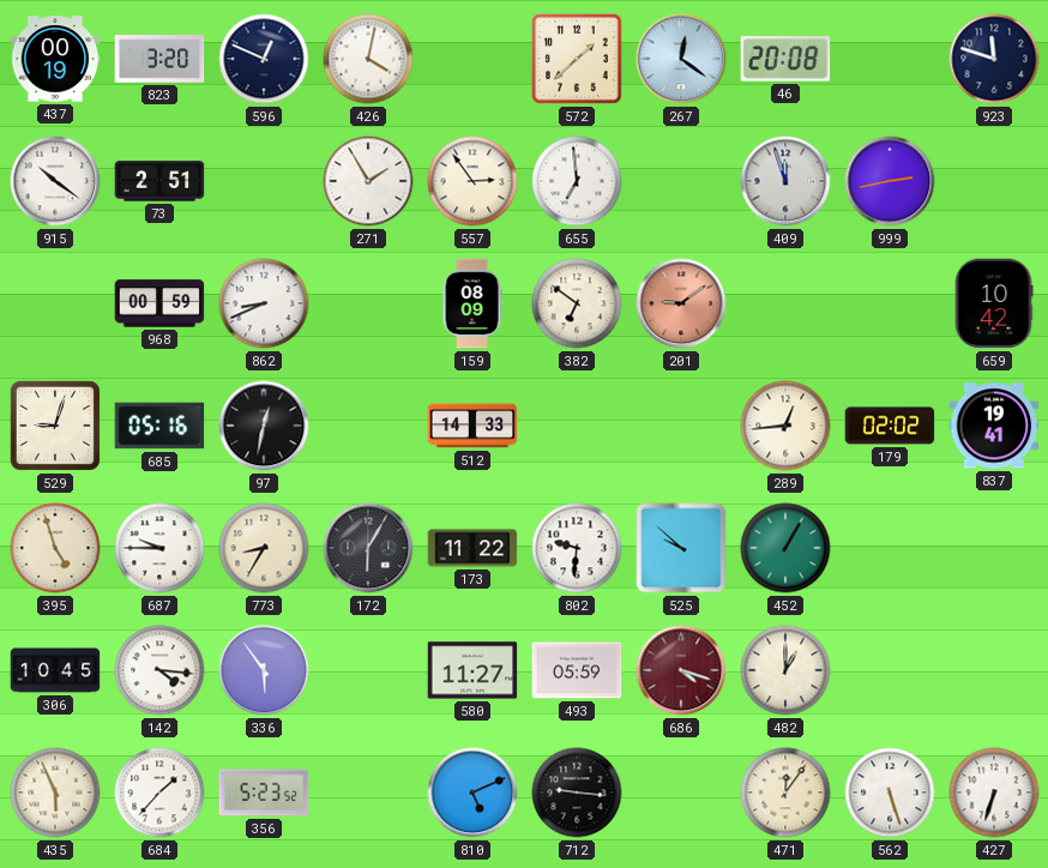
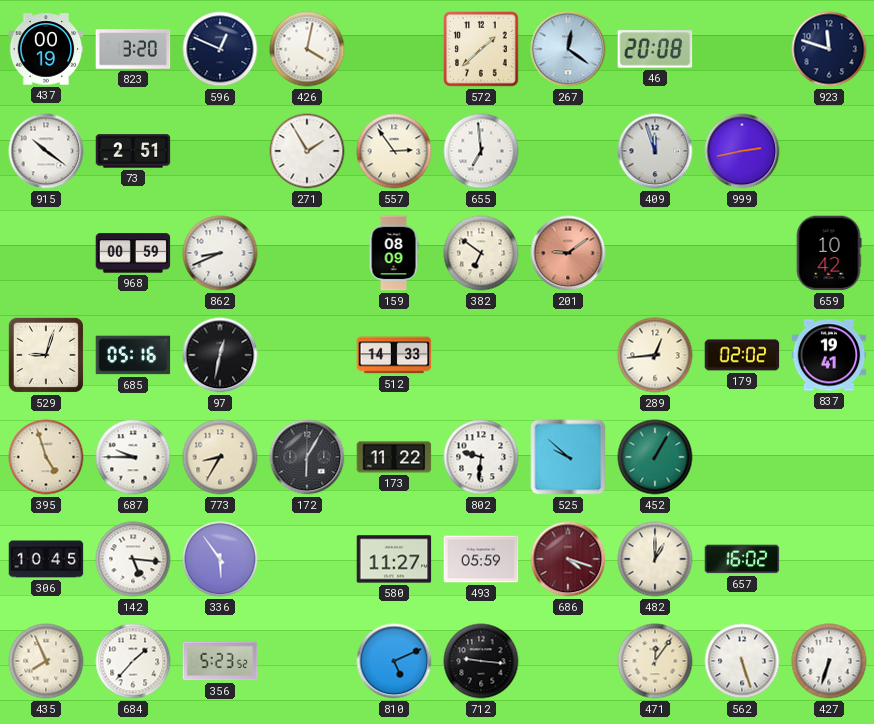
142: 4:16 -> 5:16
657: none -> 16:02
435: 5:56 -> 7:56
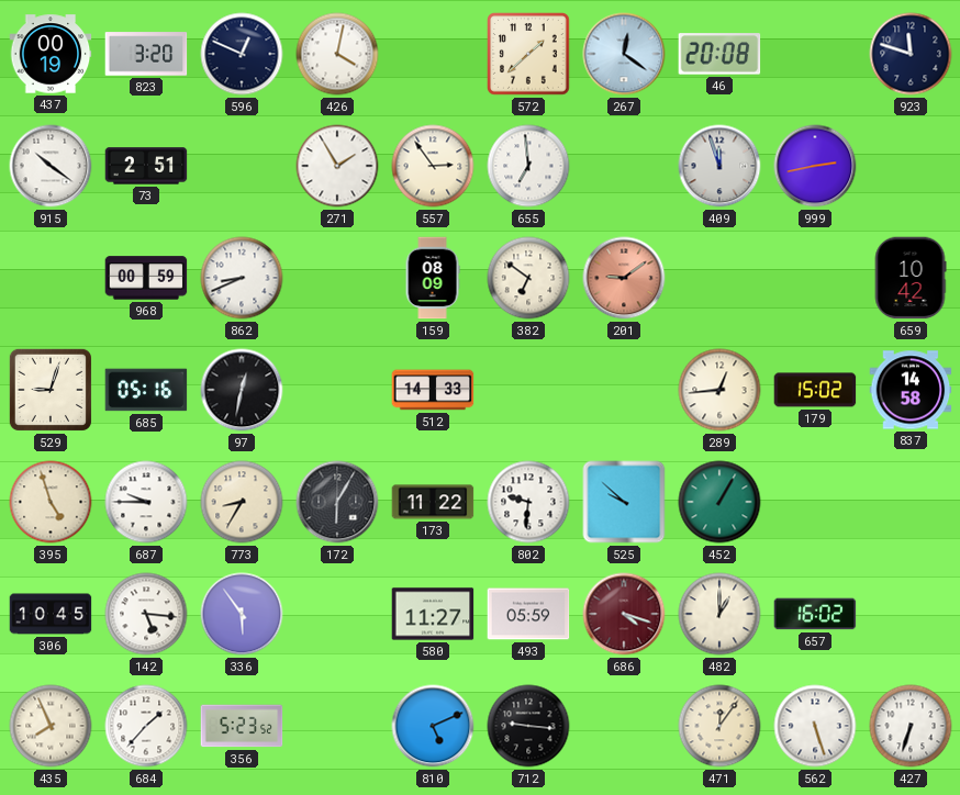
179: 02:02 -> 15:02
837: 19:41 -> 14:58
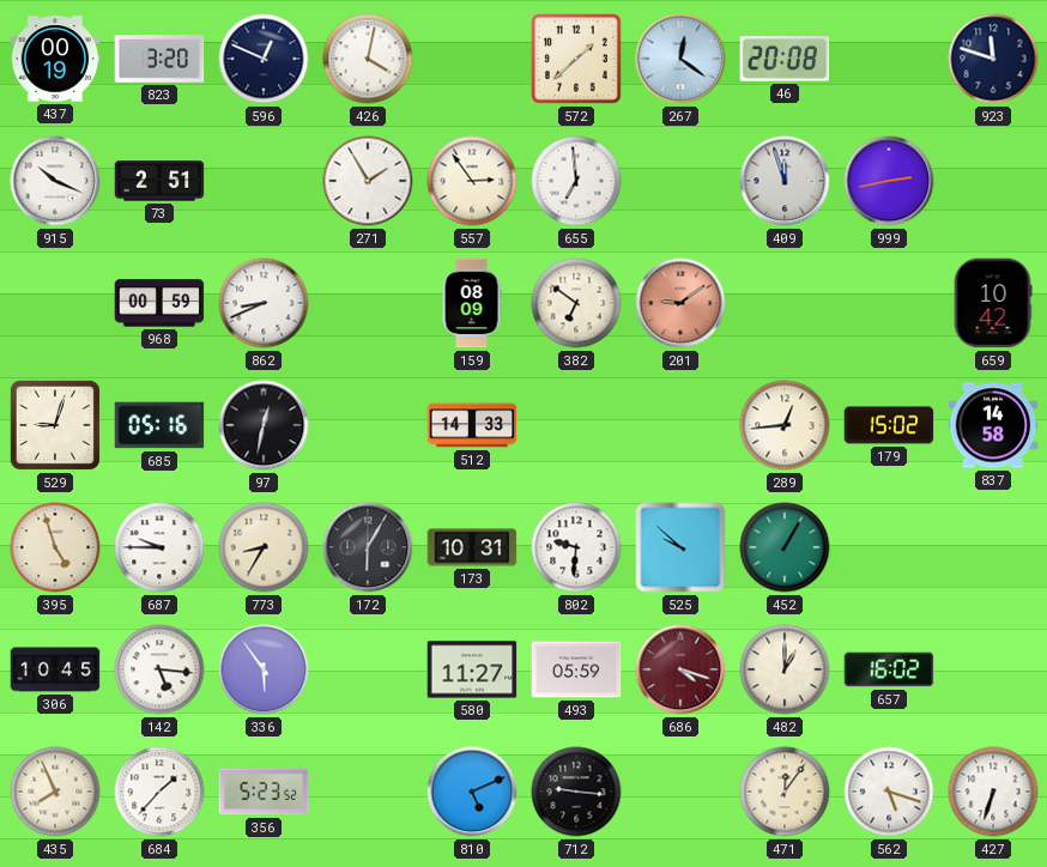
915: 10:21 -> 10:19
173: 11:22 -> 10:31
562: 5:27 -> 5:18
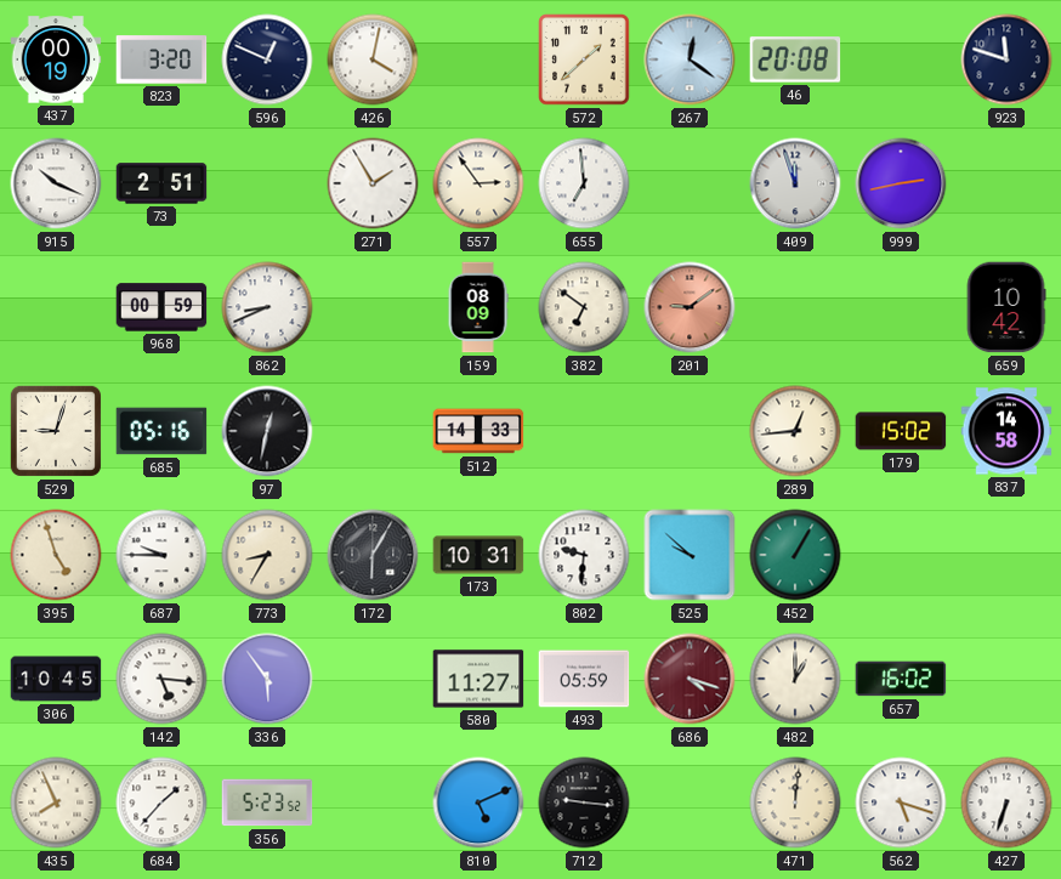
471: 12:06 -> 12:01
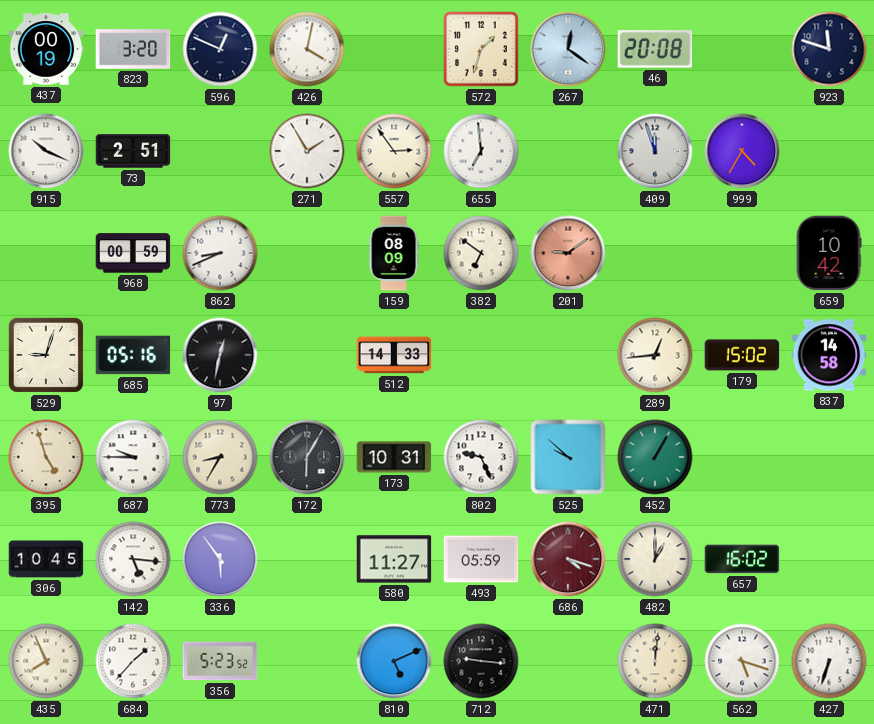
572: 1:38 -> 1:33
999: 2:43 -> 4:35
802: 9:31 -> 9:26
